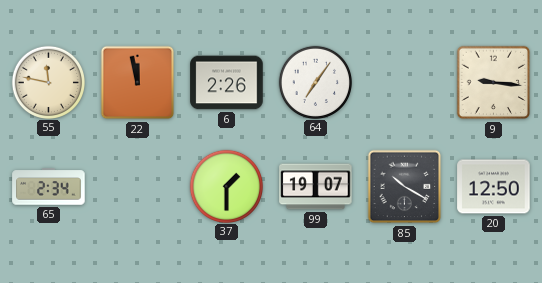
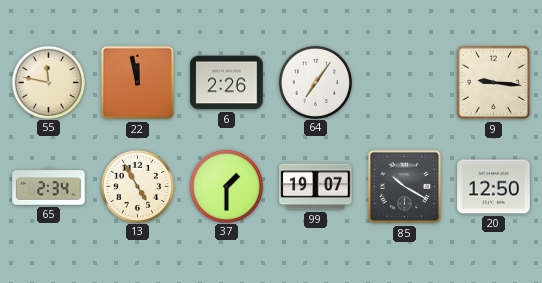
13: none -> 4:55
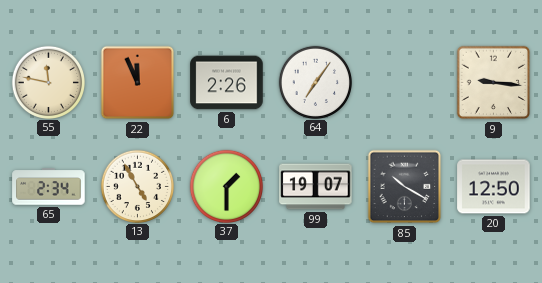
22: 11:58 -> 11:56
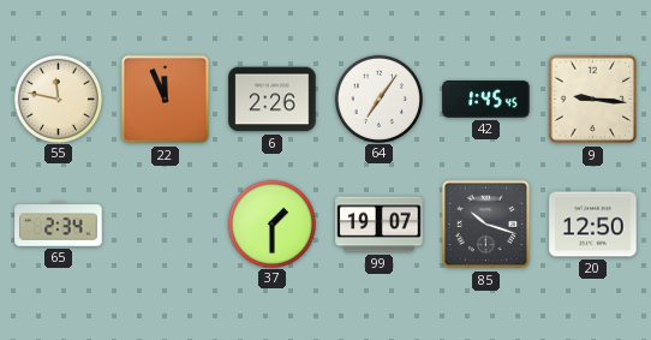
42: none -> 1:45
13: 4:55 -> none
85: 10:20 -> 10:18
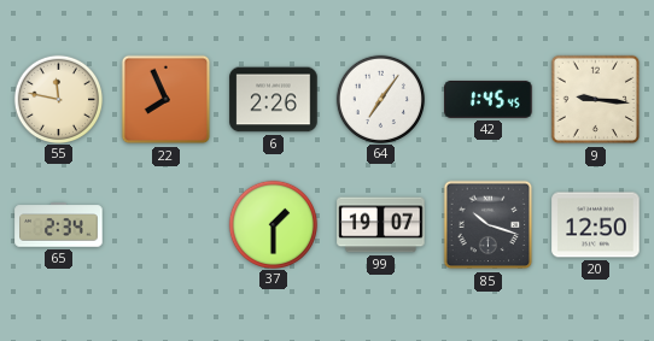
22: 11:56 -> 7:56
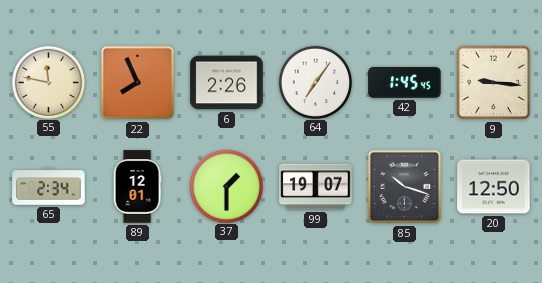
89: none -> 12:01
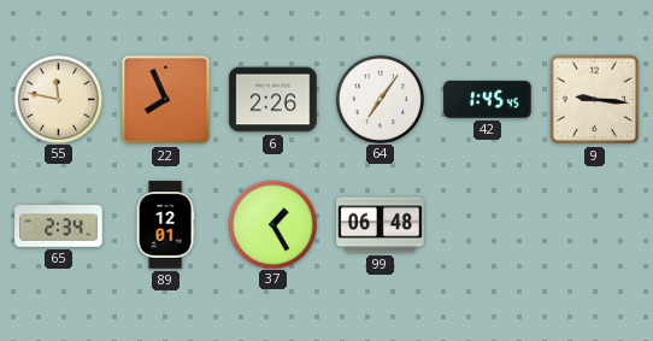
37: 1:30 -> 1:25
99: 19:07 -> 06:48
85: 10:18 -> none
20: 12:50 -> none
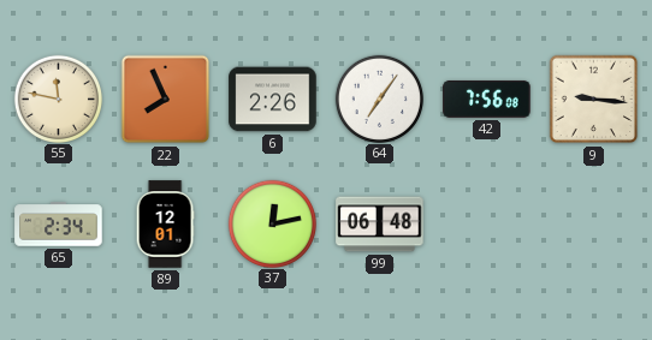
42: 1:45 -> 7:56
37: 1:25 -> 12:13
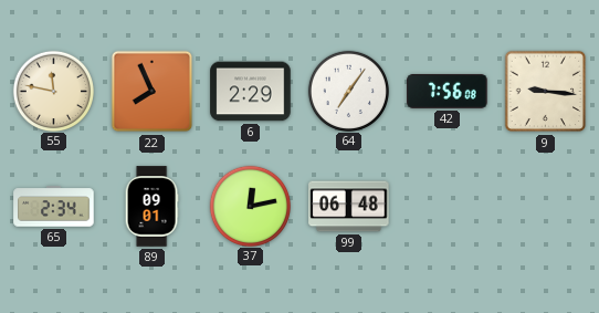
6: 2:26 -> 2:29
89: 12:01 -> 09:01
